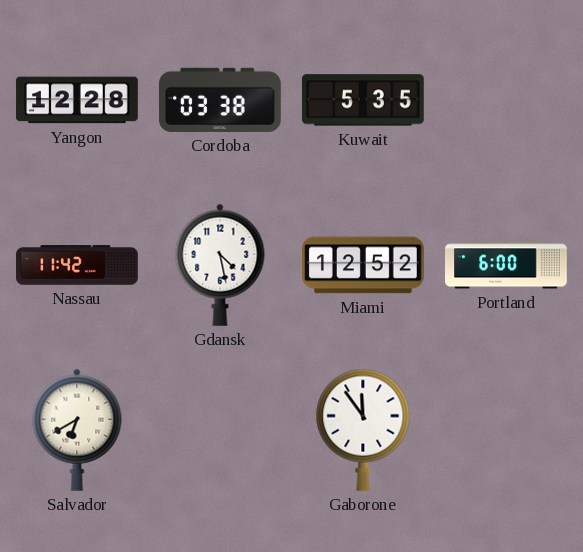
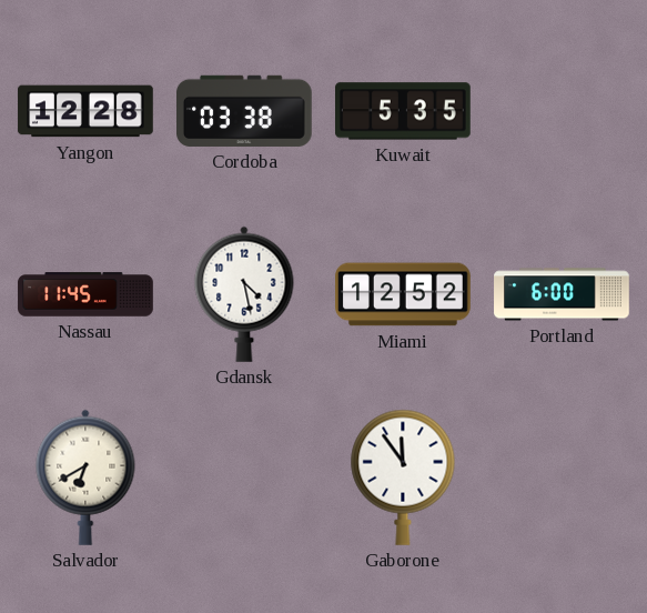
Nassau: 11:42 -> 11:45
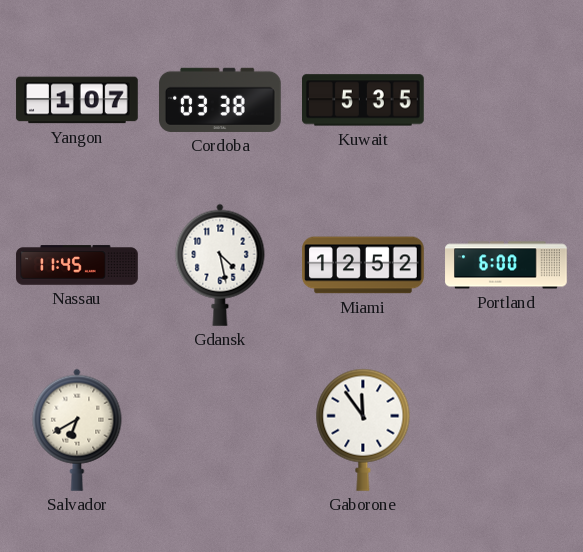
Yangon: 12:28 -> 1:07
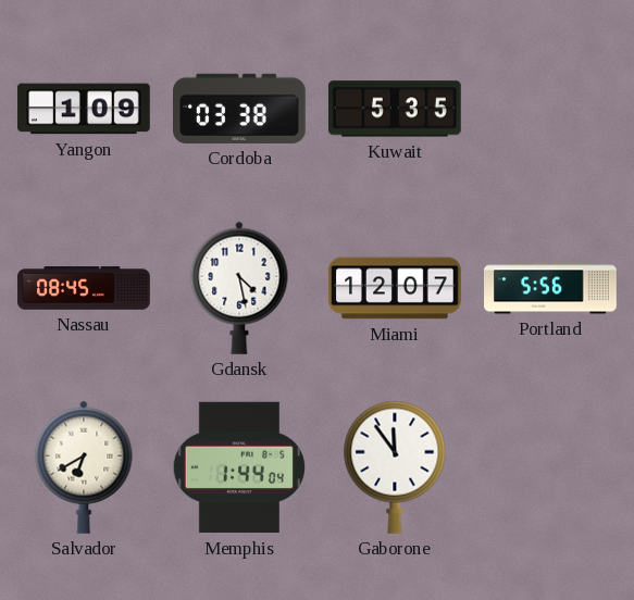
Yangon: 1:07 -> 1:09
Nassau: 11:45 -> 08:45
Miami: 12:52 -> 12:07
Portland: 6:00 -> 5:56
Memphis: none -> 1:44
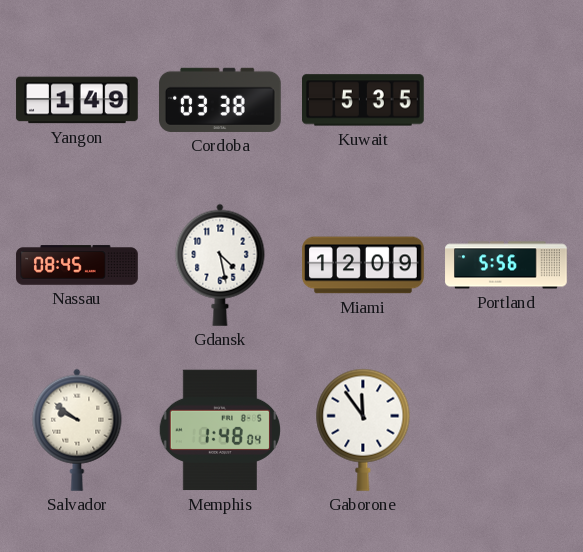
Yangon: 1:09 -> 1:49
Miami: 12:07 -> 12:09
Salvador: 6:40 -> 9:51
Memphis: 1:44 -> 1:48
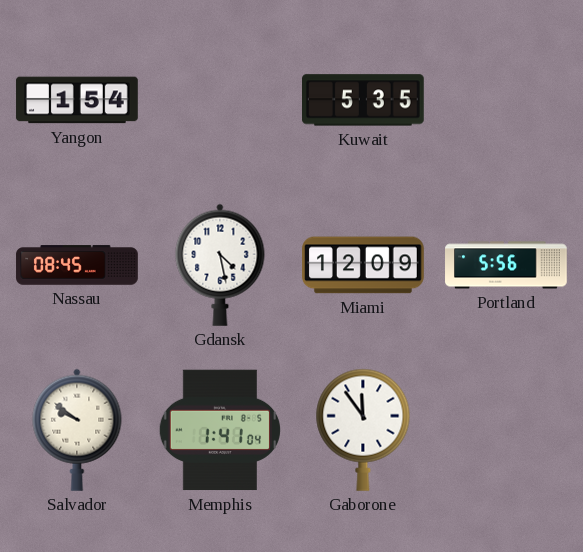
Yangon: 1:49 -> 1:54
Cordoba: 03:38 -> none
Memphis: 1:48 -> 1:41
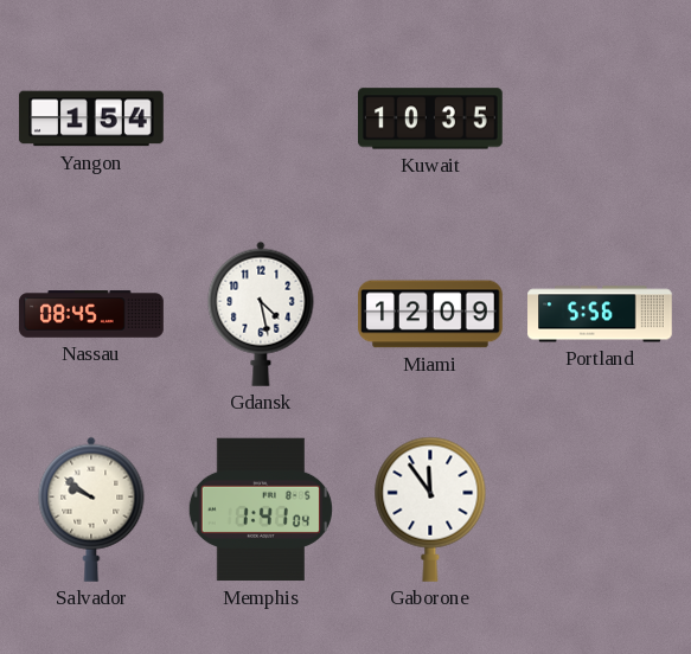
Kuwait: 5:35 -> 10:35
